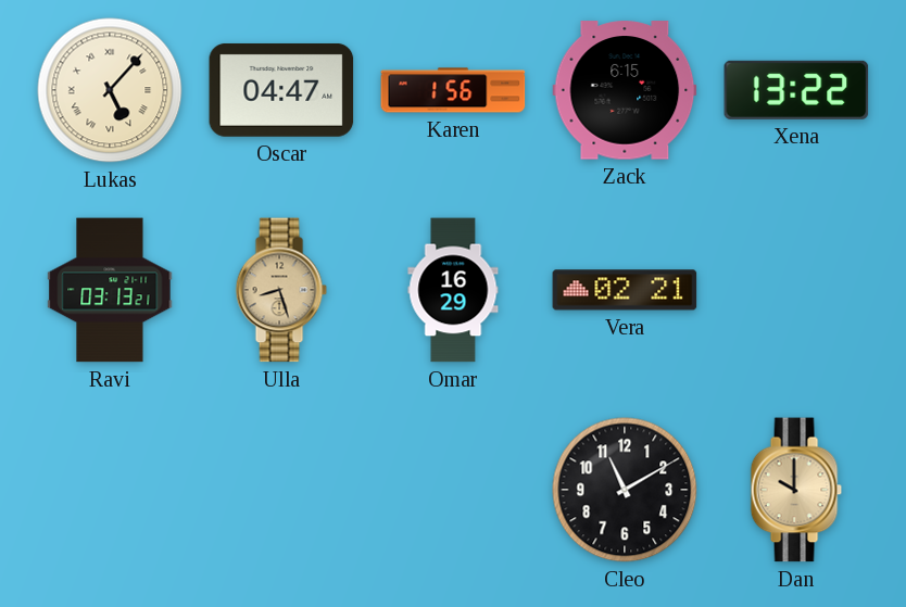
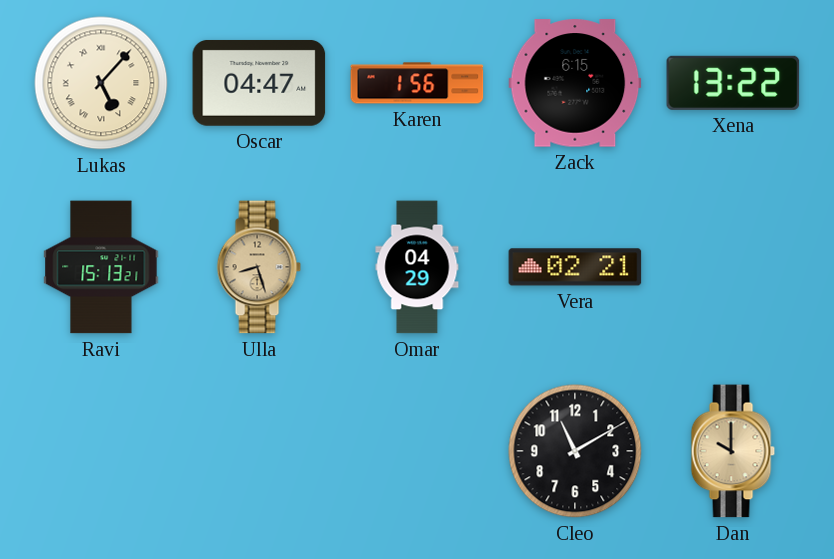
Ravi: 03:13 -> 15:13
Omar: 16:29 -> 04:29
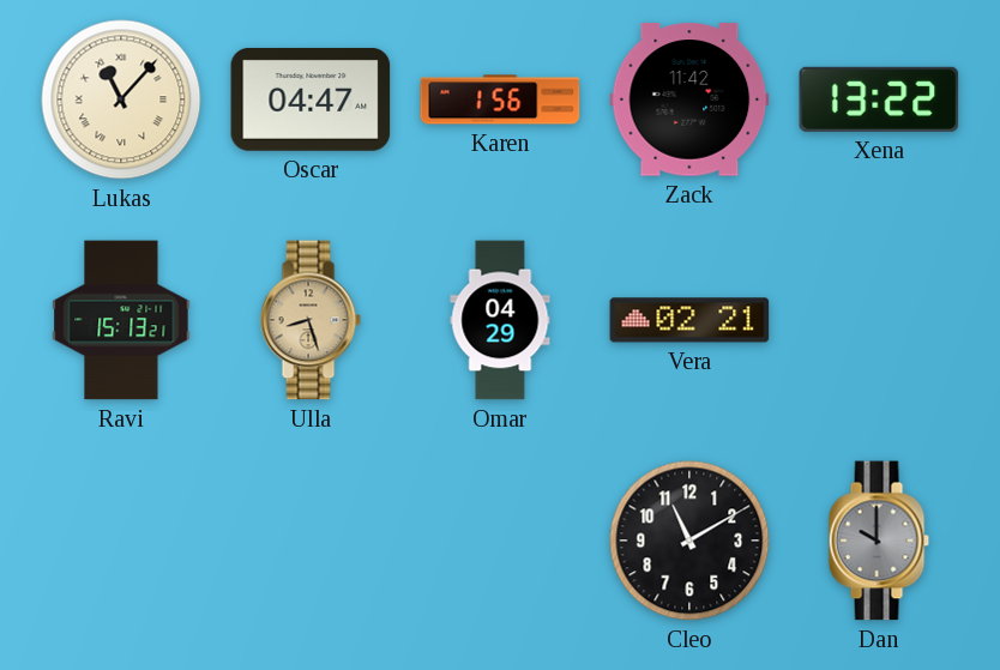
Lukas: 5:07 -> 11:07
Zack: 6:15 -> 11:42
Dan dial: champagne -> grey
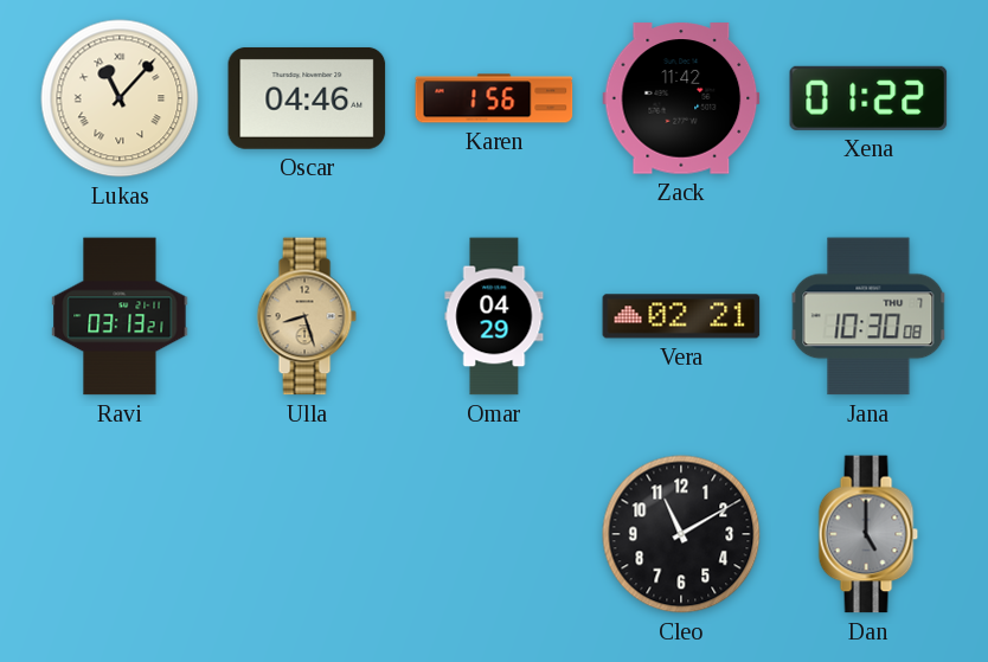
Oscar: 04:47 -> 04:46
Xena: 13:22 -> 01:22
Ravi: 15:13 -> 03:13
Jana: none -> 10:30
Dan: 10:00 -> 5:00
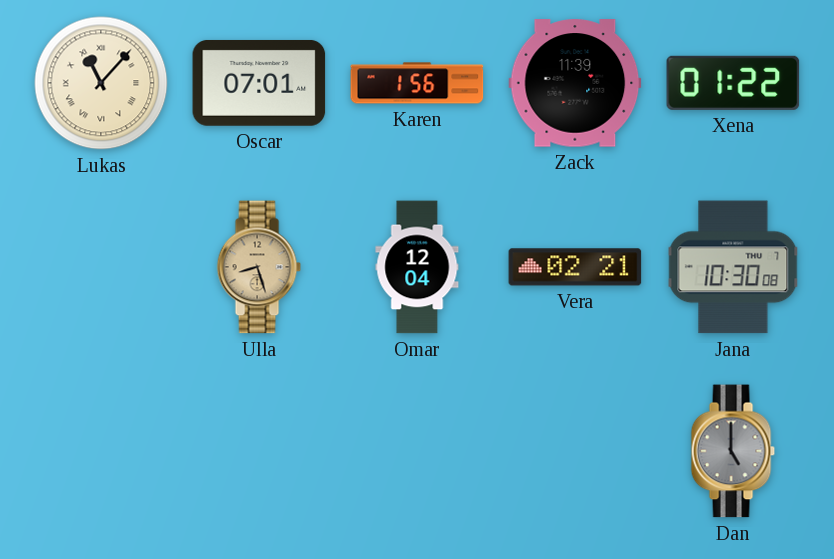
Oscar: 04:46 -> 07:01
Zack: 11:42 -> 11:39
Ravi: 03:13 -> none
Omar: 04:29 -> 12:04
Cleo: 11:10 -> none
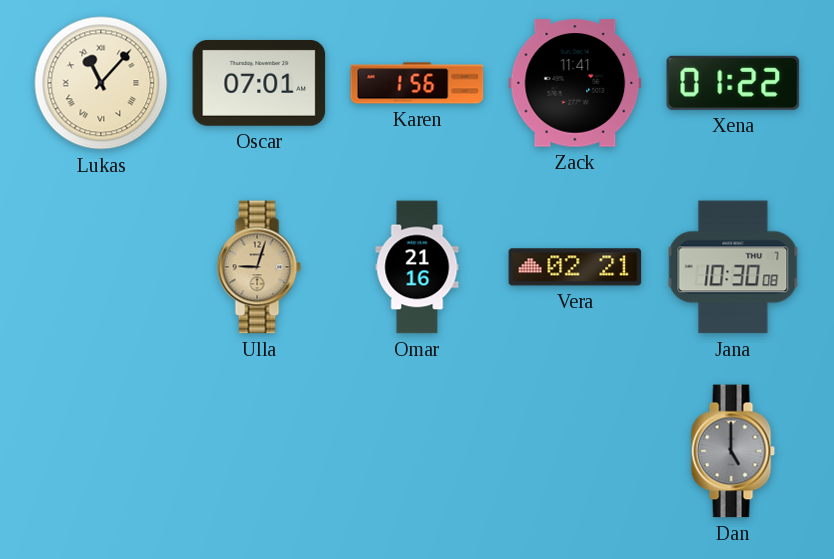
Zack: 11:39 -> 11:41
Ulla: 8:27 -> 9:03
Omar: 12:04 -> 21:16
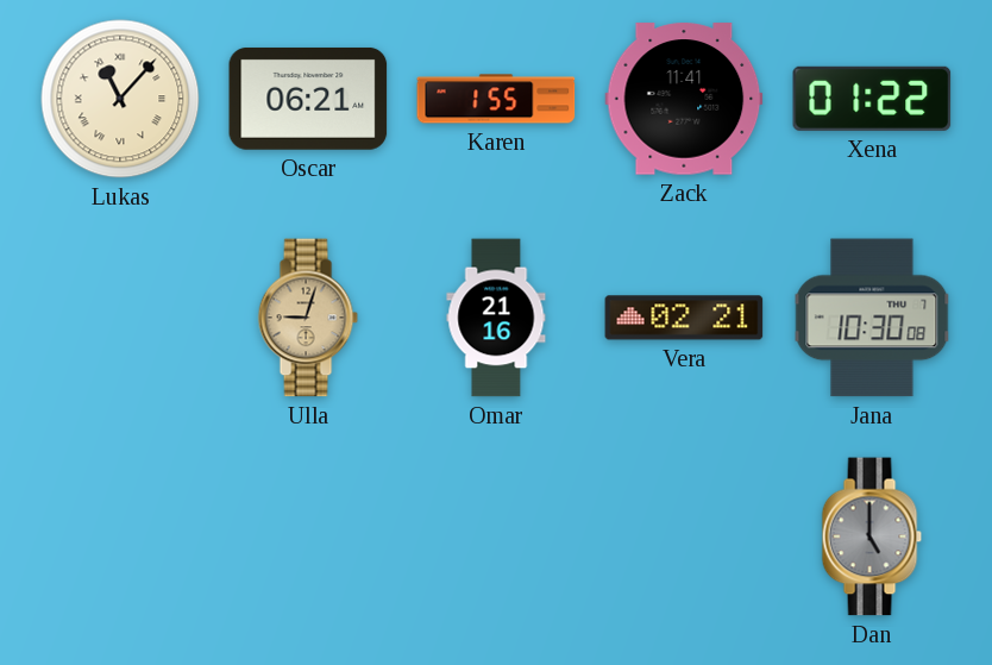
Oscar: 07:01 -> 06:21
Karen: 1:56 -> 1:55
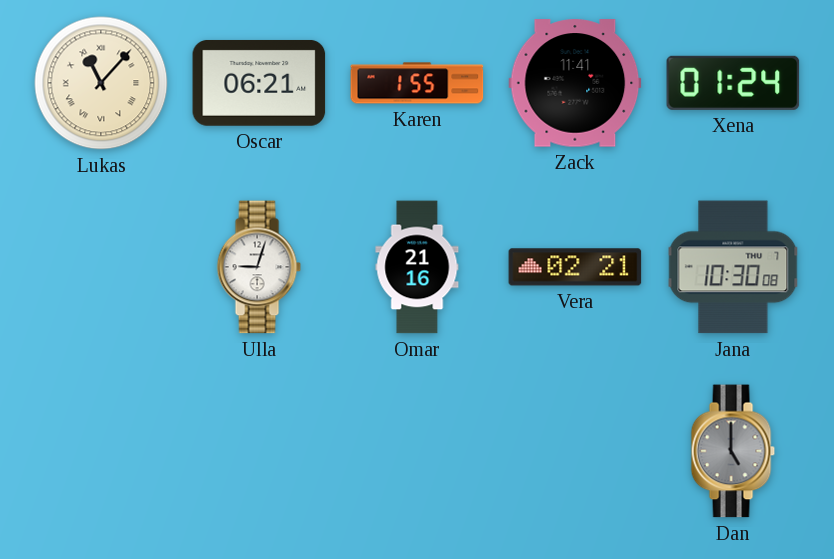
Xena: 01:22 -> 01:24
Ulla dial: champagne -> white
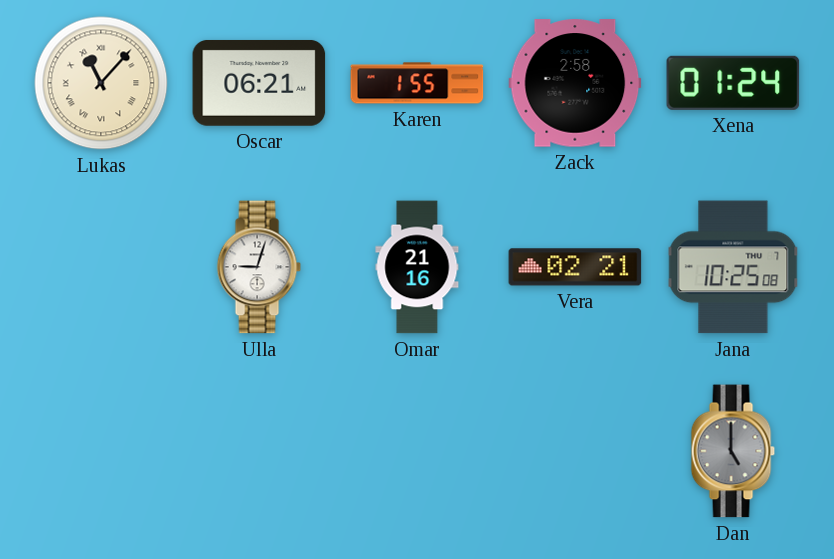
Zack: 11:41 -> 2:58
Jana: 10:30 -> 10:25
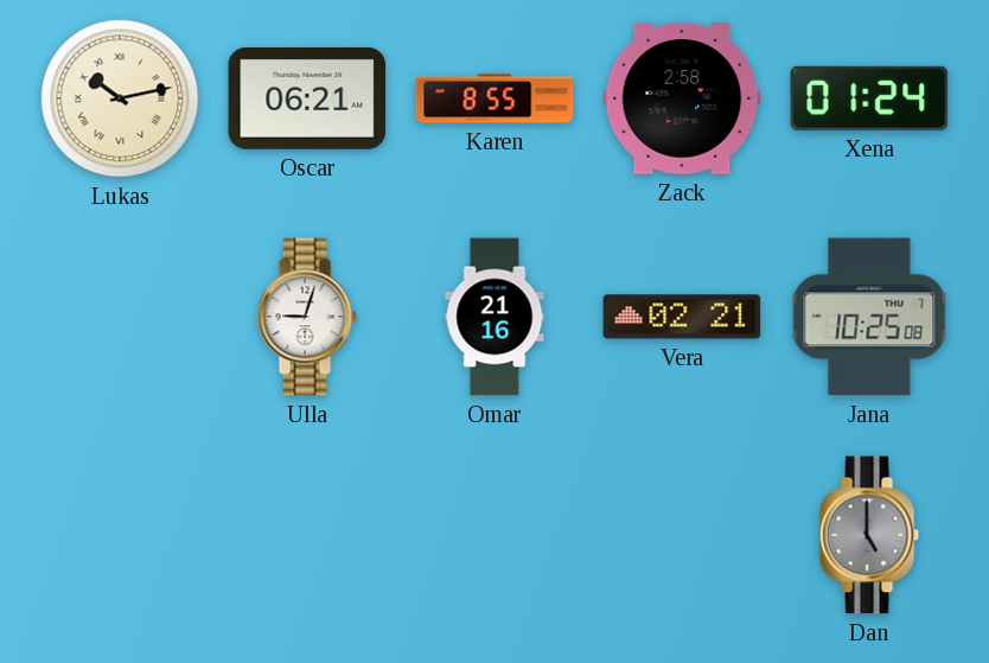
Lukas: 11:07 -> 10:13
Karen: 1:55 -> 8:55
